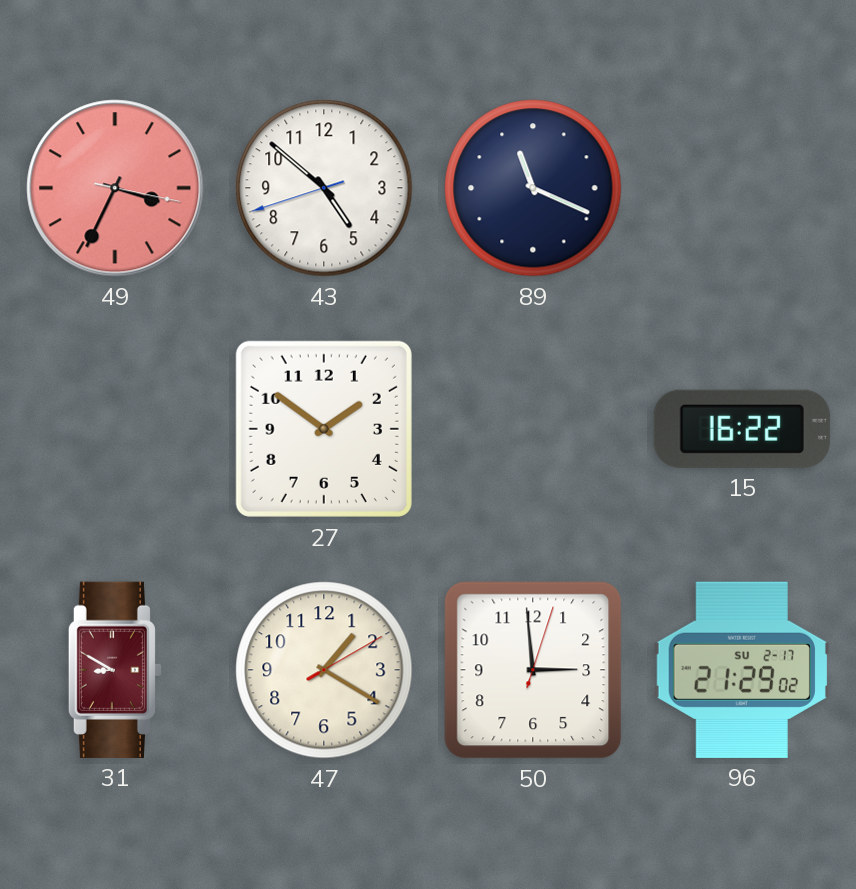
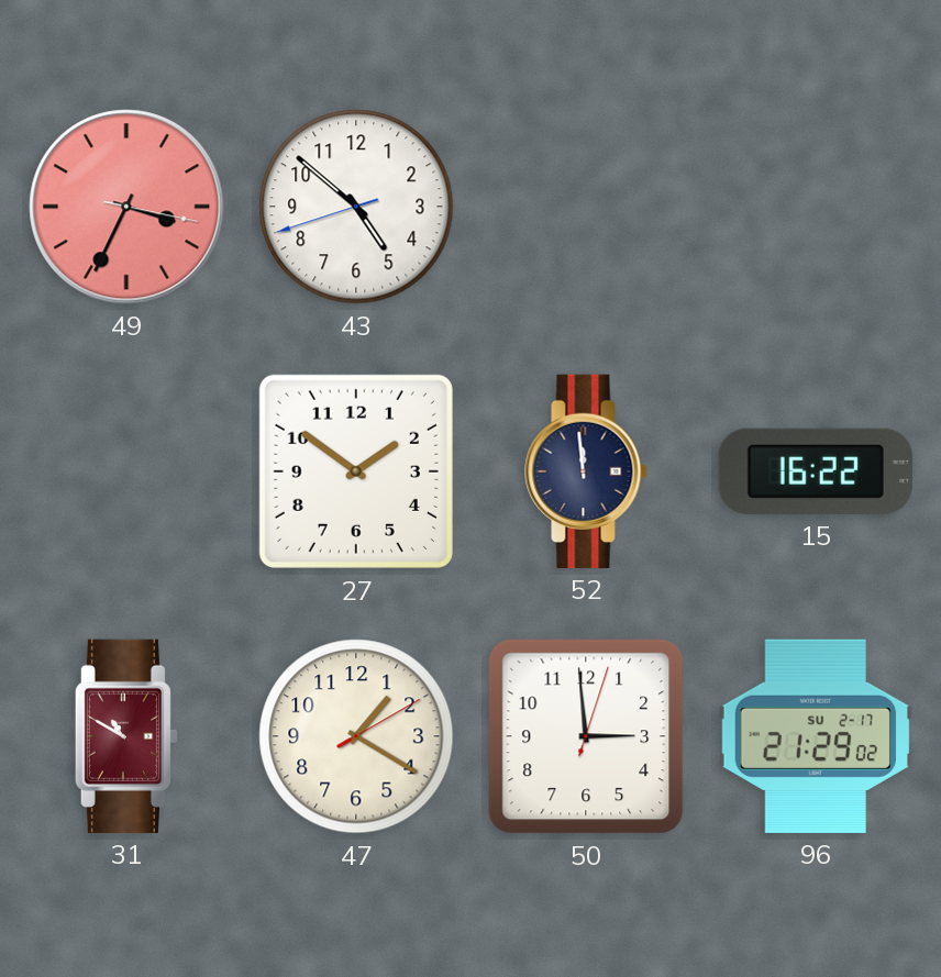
89: 11:19 -> none
52: none -> 11:59
31: 8:50 -> 10:50
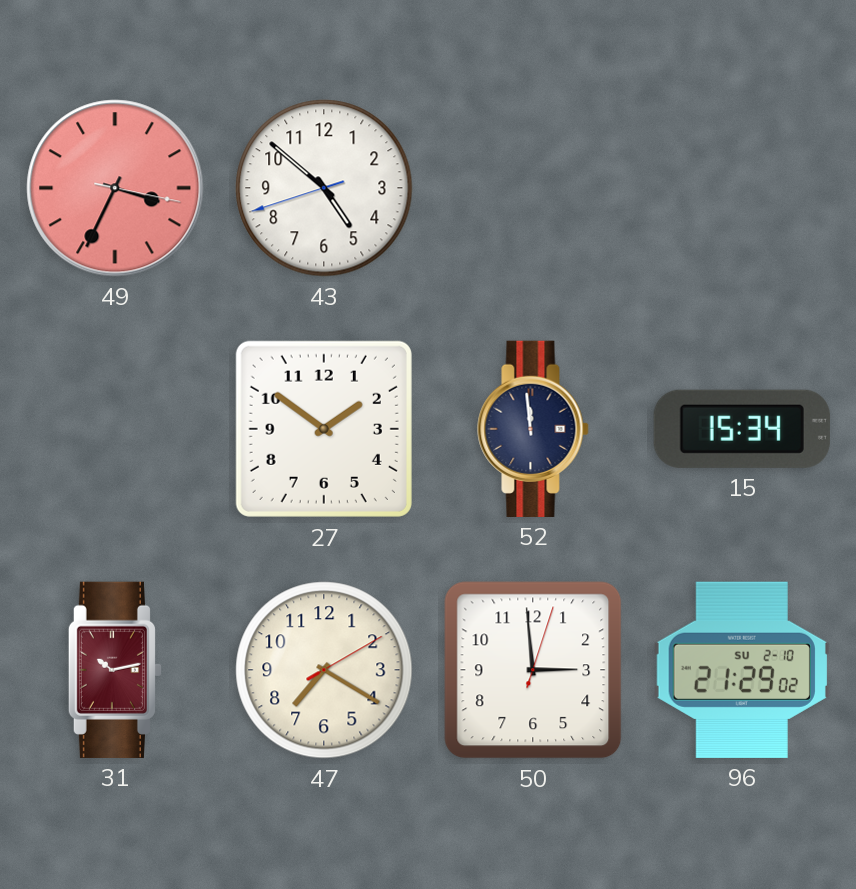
15: 16:22 -> 15:34
31: 10:50 -> 10:13
47: 1:20 -> 7:20
96 date: SU 2-17 -> SU 2-10
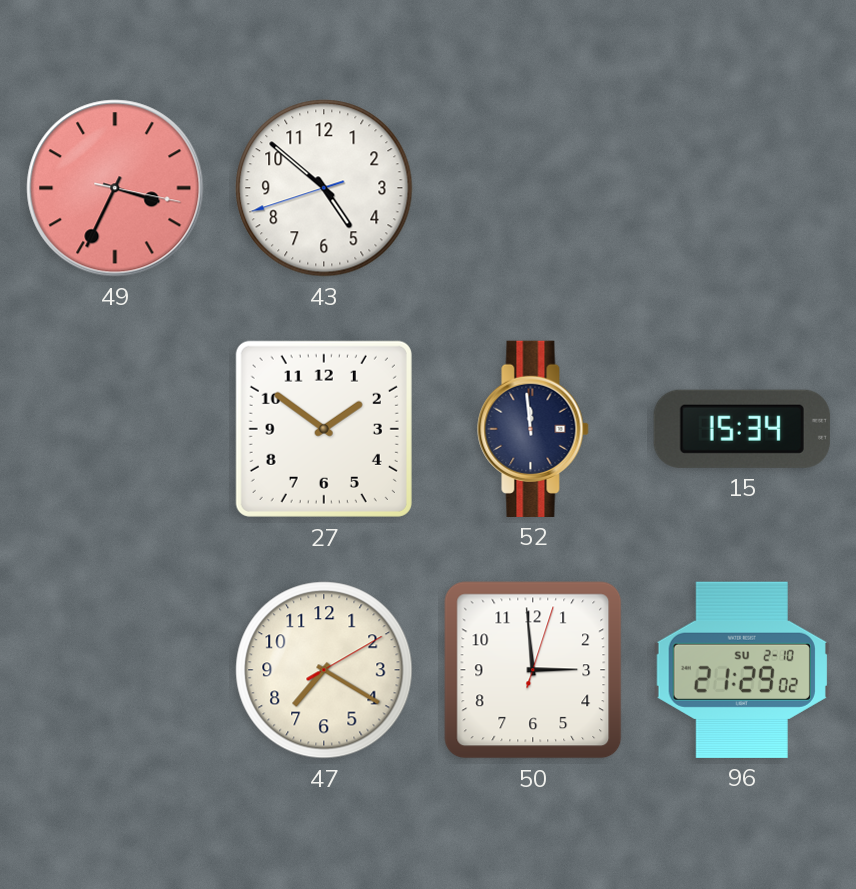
31: 10:13 -> none
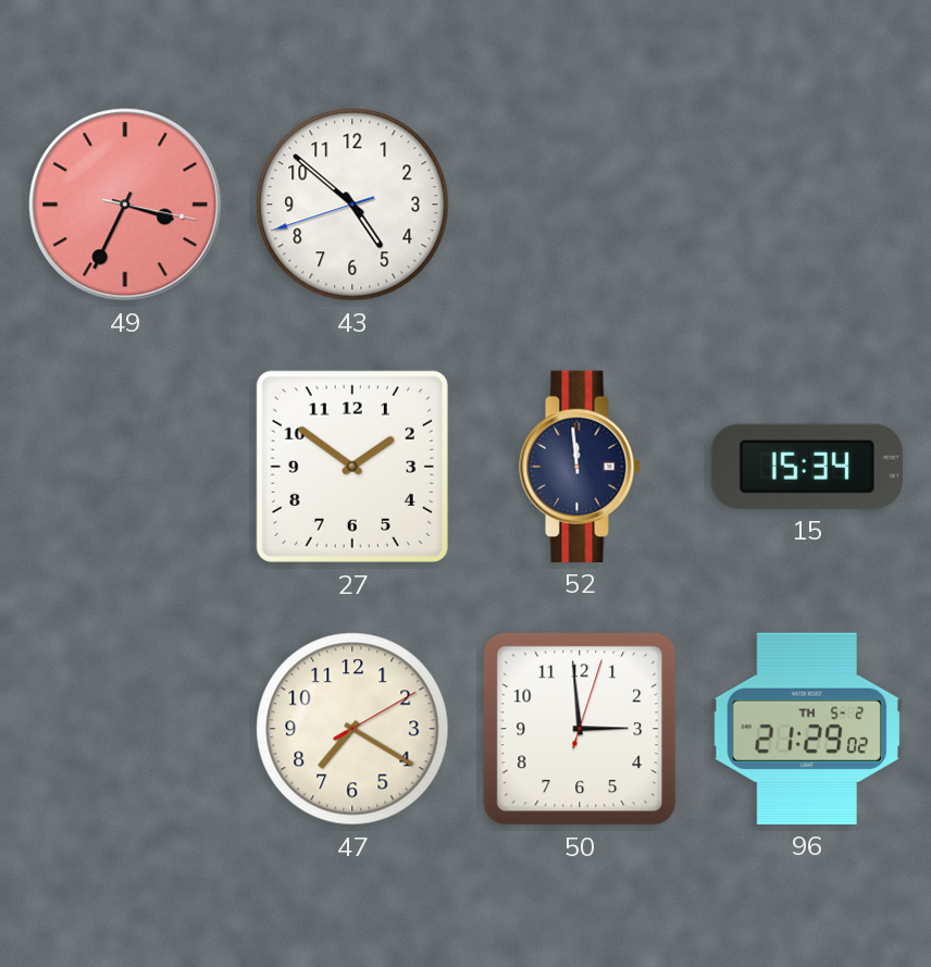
96 date: SU 2-10 -> TH 5-2
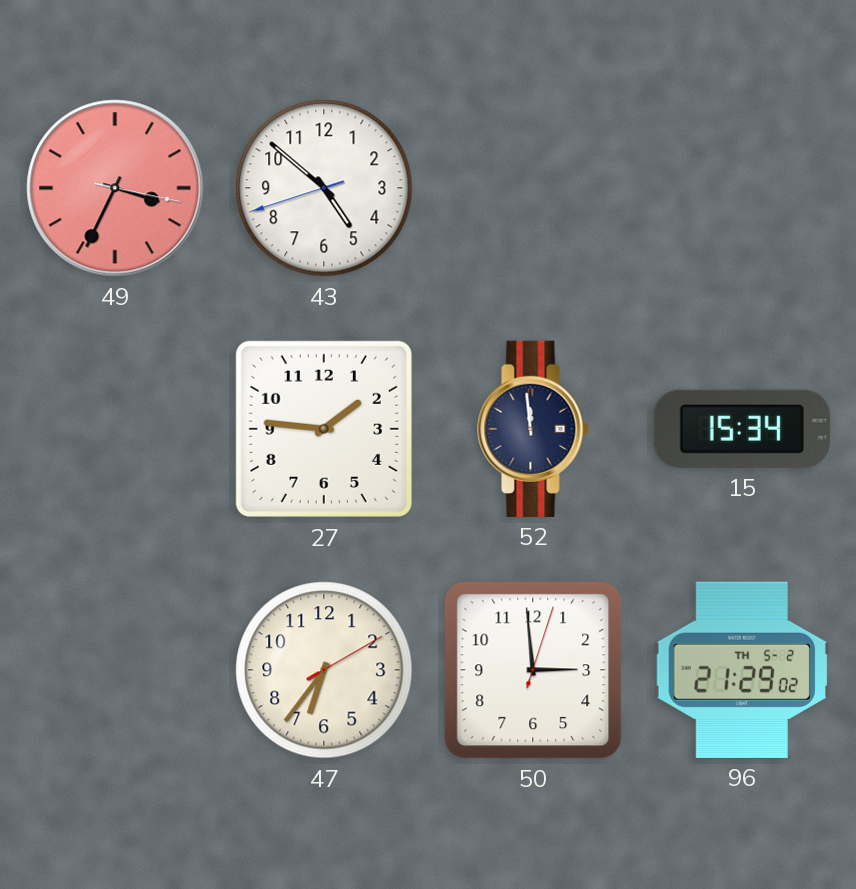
27: 1:51 -> 1:46
47: 7:20 -> 6:36
